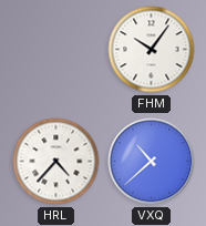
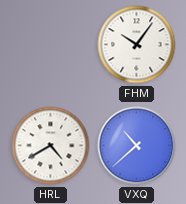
HRL: 4:37 -> 4:40
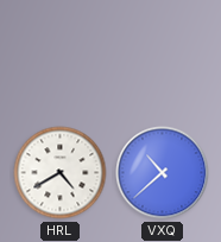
FHM: 10:06 -> none
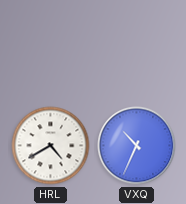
VXQ: 10:38 -> 10:34
